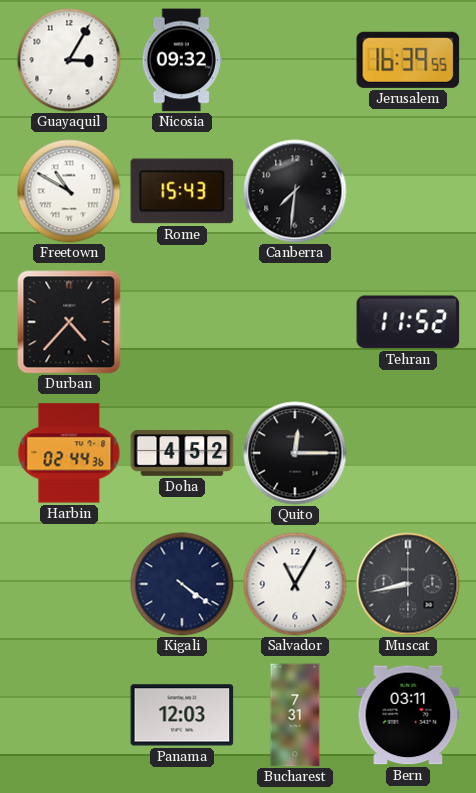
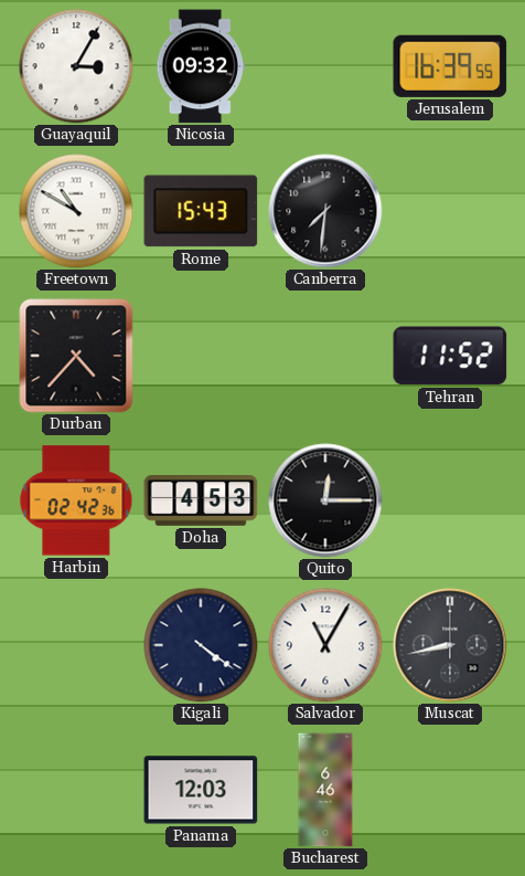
Harbin: 02:44 -> 02:42
Doha: 4:52 -> 4:53
Bucharest: 7:31 -> 6:46
Bern: 03:11 -> none
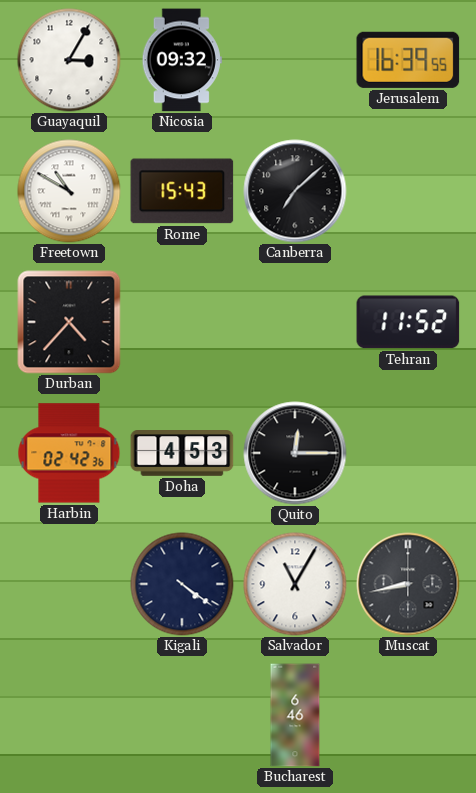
Canberra: 7:31 -> 7:08
Panama: 12:03 -> none
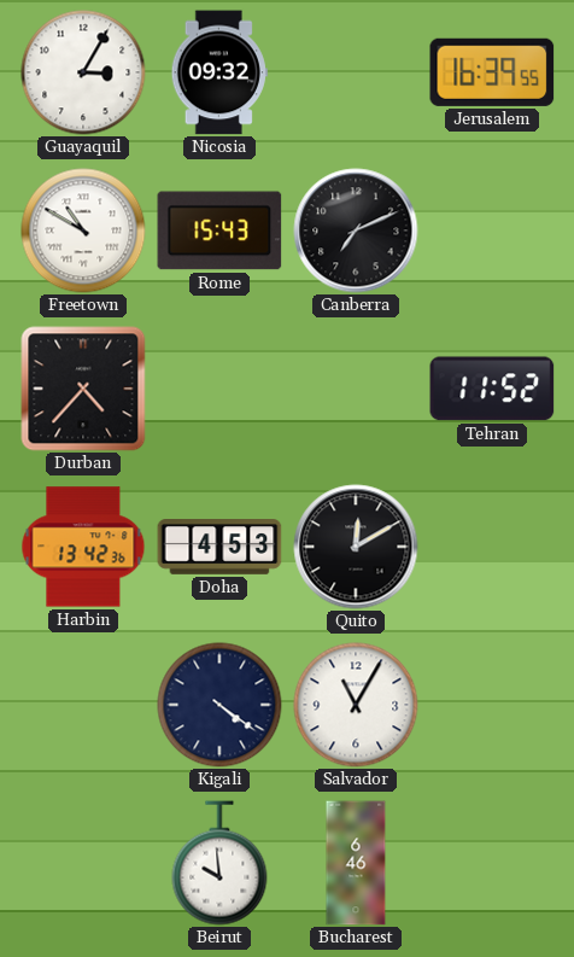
Canberra: 7:08 -> 7:11
Harbin: 02:42 -> 13:42
Quito: 12:15 -> 12:10
Muscat: 8:43 -> none
Beirut: none -> 9:59
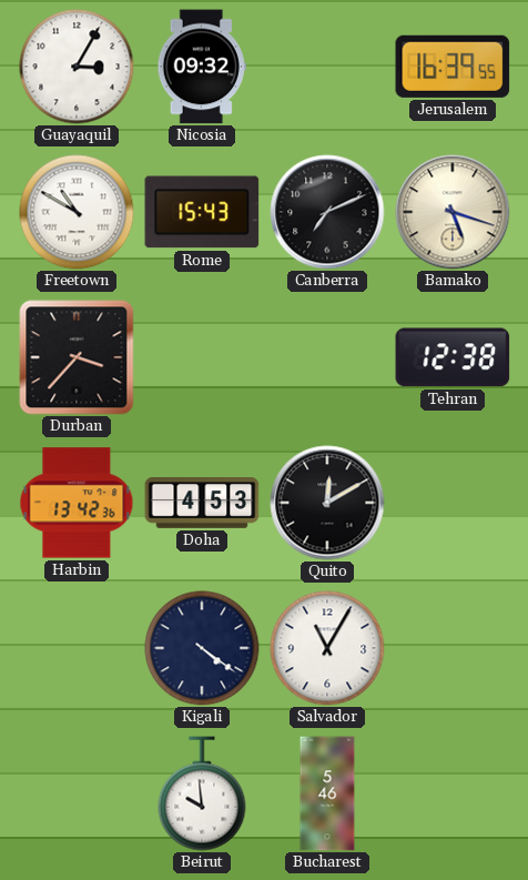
Bamako: none -> 5:18
Durban: 4:37 -> 3:37
Tehran: 11:52 -> 12:38
Bucharest: 6:46 -> 5:46
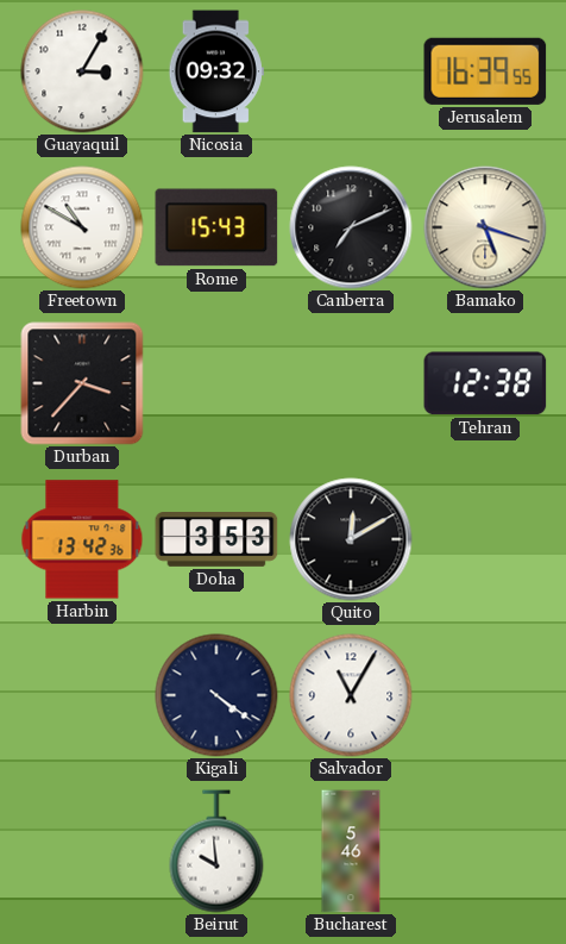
Doha: 4:53 -> 3:53
